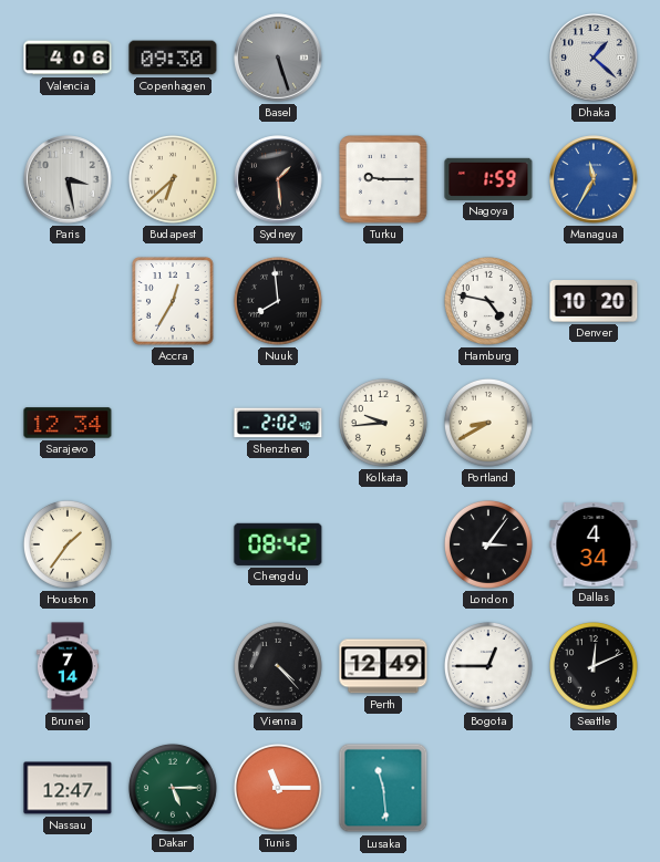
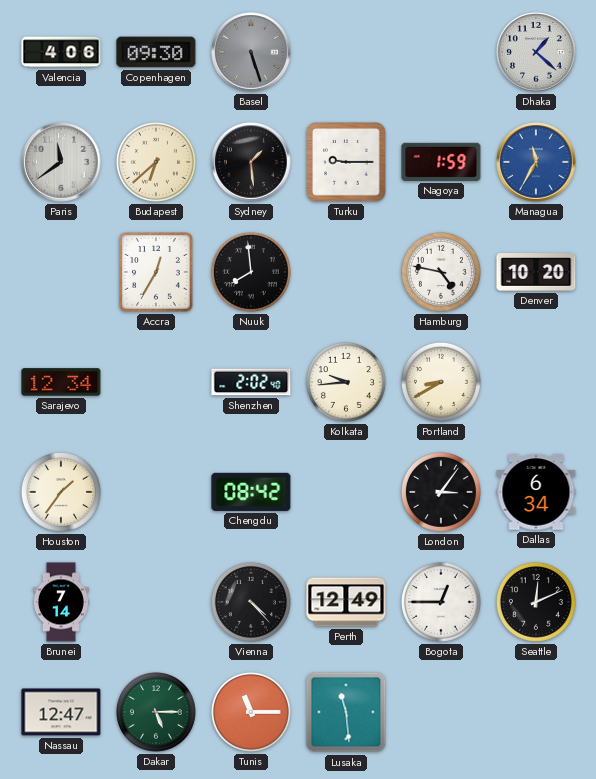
Paris: 3:28 -> 11:39
Dallas: 4:34 -> 6:34
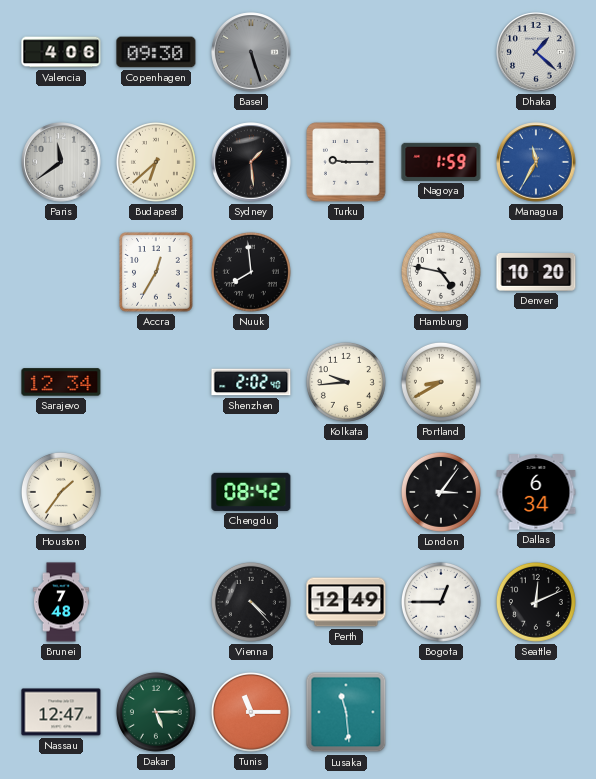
Brunei: 7:14 -> 7:48
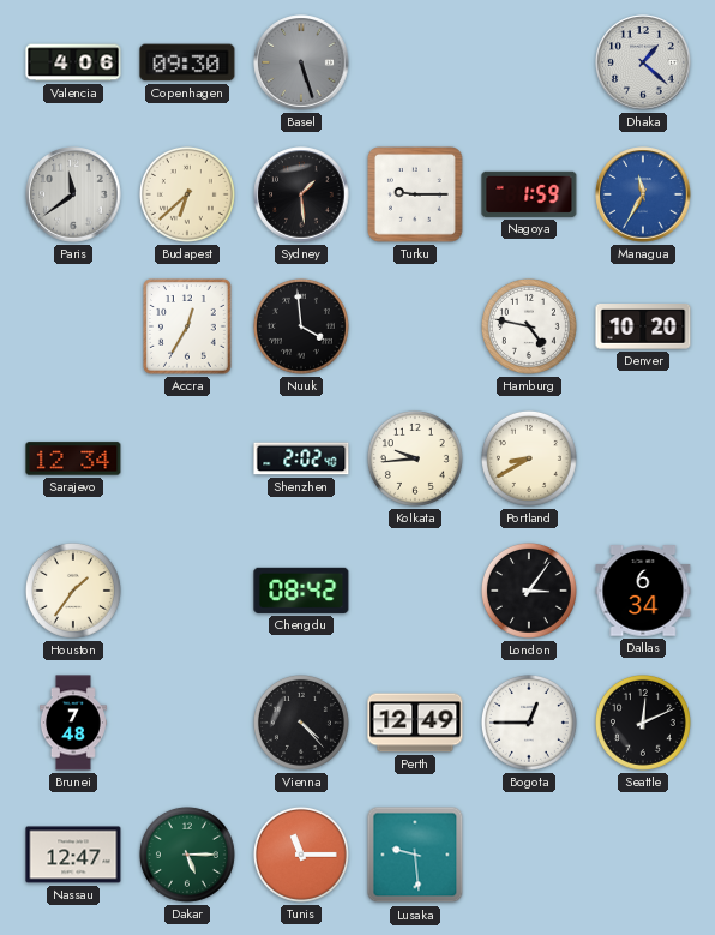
Nuuk: 7:59 -> 3:59
Lusaka: 11:29 -> 9:29
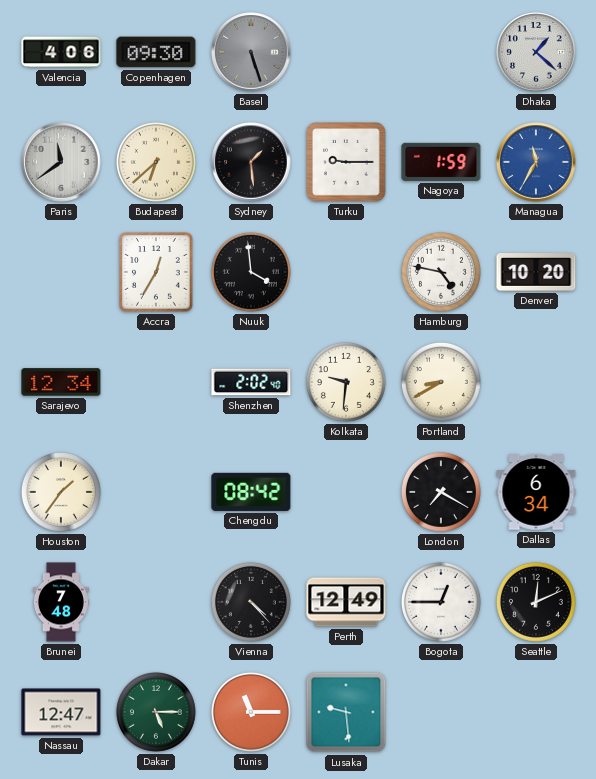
Kolkata: 9:44 -> 9:31
London: 3:06 -> 7:20
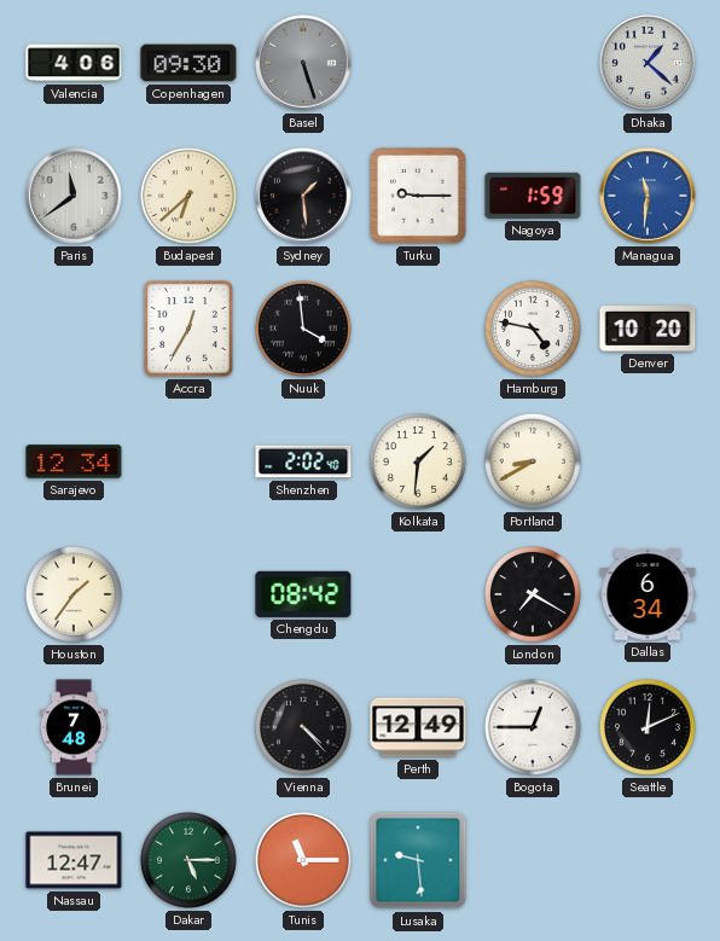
Managua: 11:35 -> 11:31
Kolkata: 9:31 -> 1:31
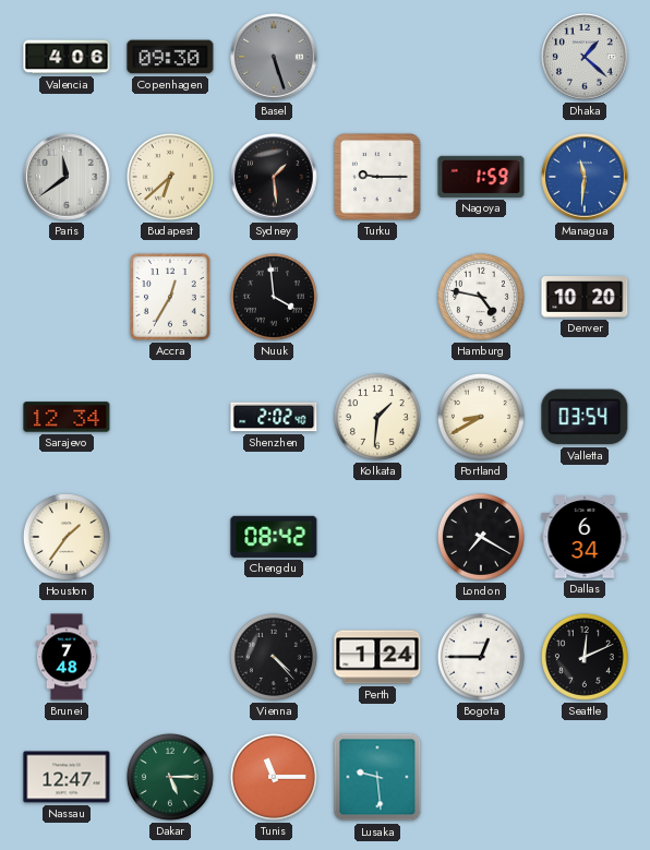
Valletta: none -> 03:54
Perth: 12:49 -> 1:24
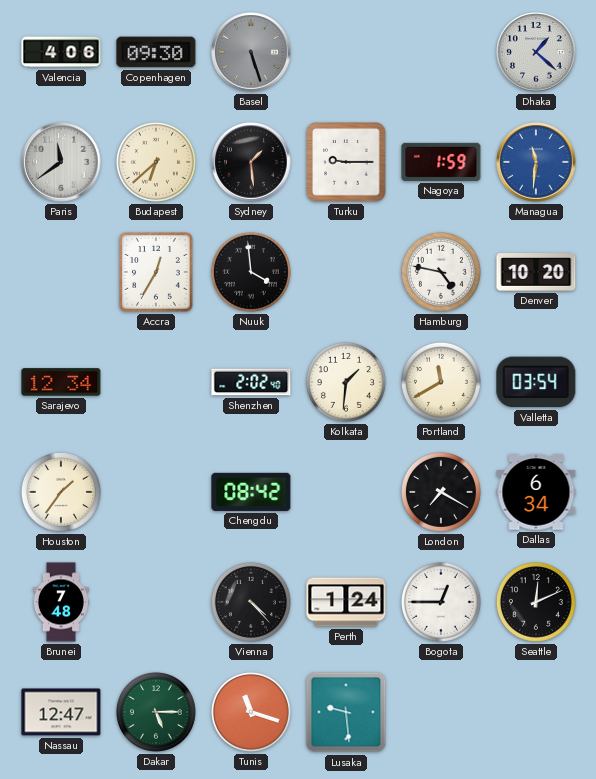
Portland: 8:40 -> 11:40
Tunis: 11:15 -> 11:18
